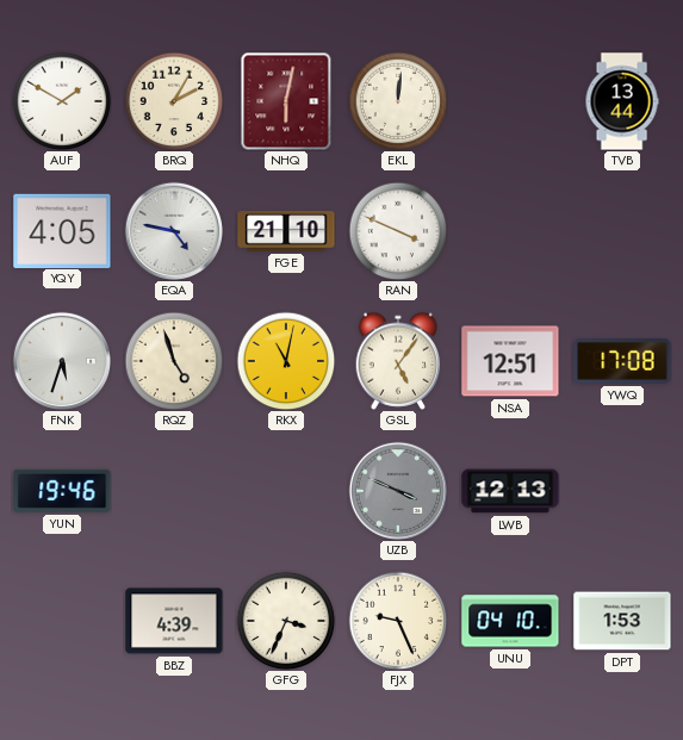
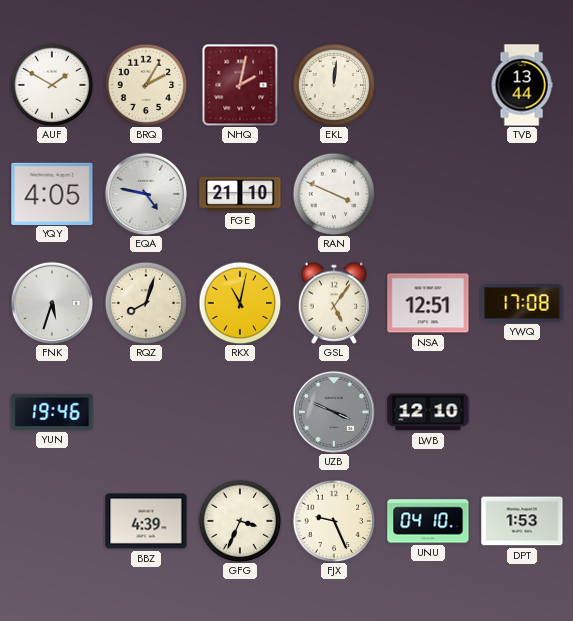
NHQ: 6:02 -> 2:02
RQZ: 4:57 -> 8:03
LWB: 12:13 -> 12:10
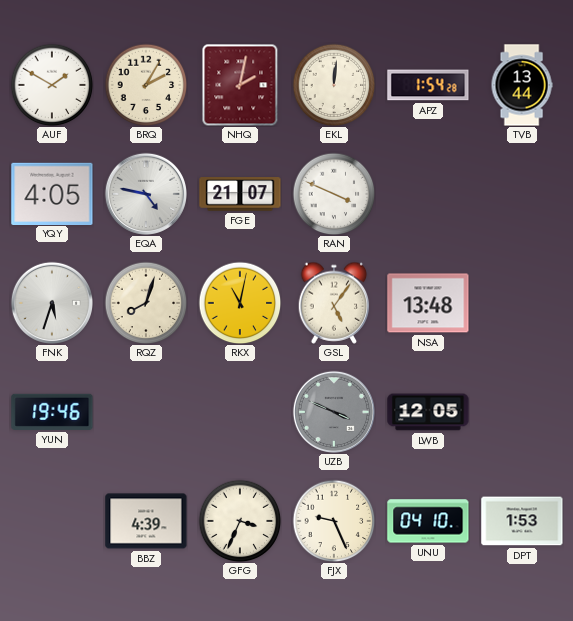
APZ: none -> 1:54
FGE: 21:10 -> 21:07
NSA: 12:51 -> 13:48
YWQ: 17:08 -> none
LWB: 12:10 -> 12:05
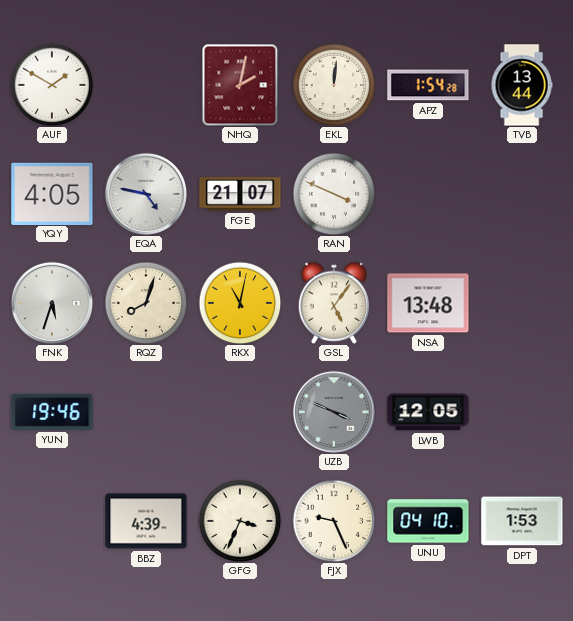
BRQ: 2:05 -> none
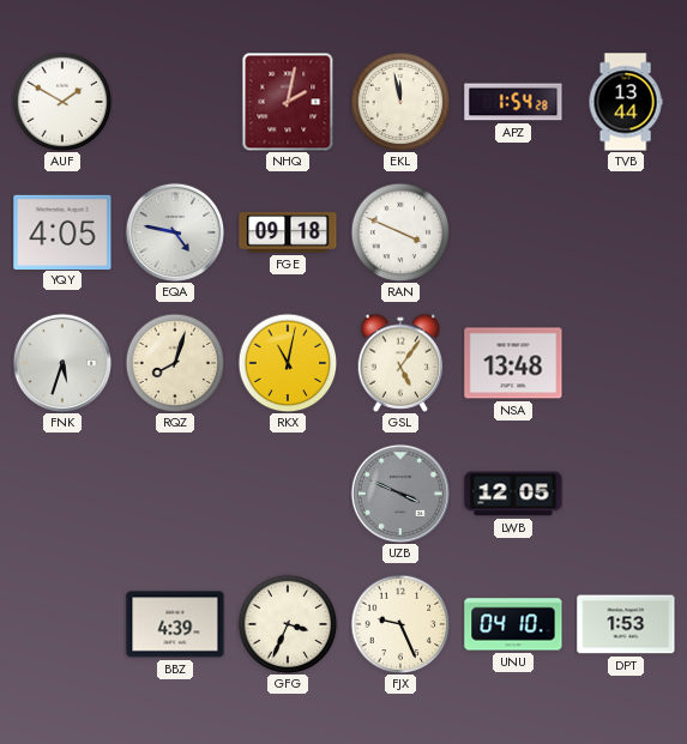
EKL: 12:01 -> 11:58
FGE: 21:07 -> 09:18
YUN: 19:46 -> none
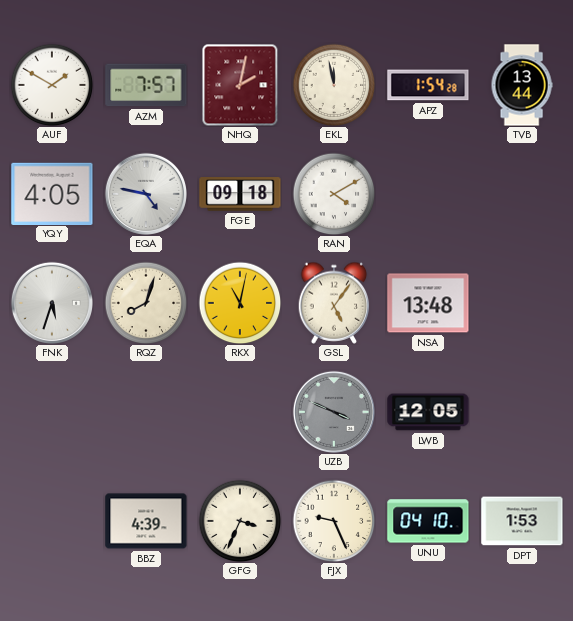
AZM: none -> 7:57
RAN: 3:49 -> 4:10
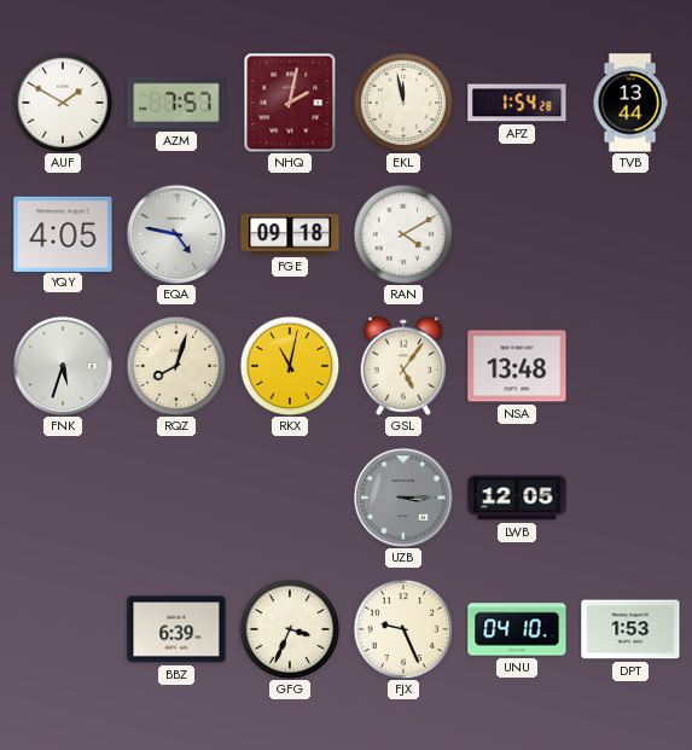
UZB: 3:49 -> 3:15
BBZ: 4:39 -> 6:39
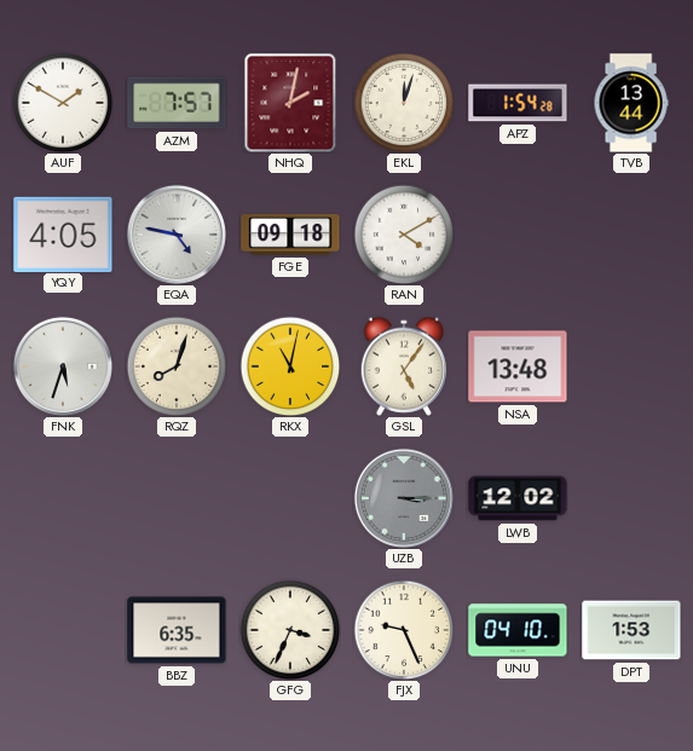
EKL: 11:58 -> 12:03
LWB: 12:05 -> 12:02
BBZ: 6:39 -> 6:35
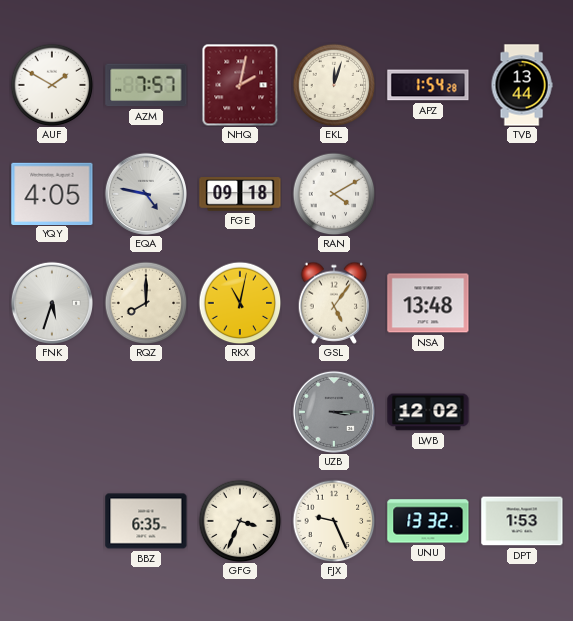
RQZ: 8:03 -> 8:00
UNU: 04:10 -> 13:32
